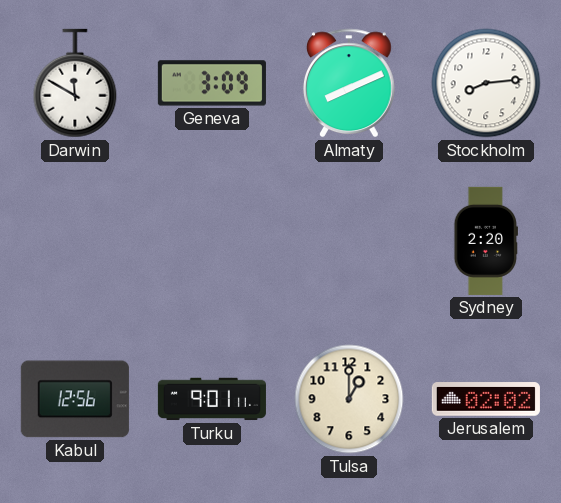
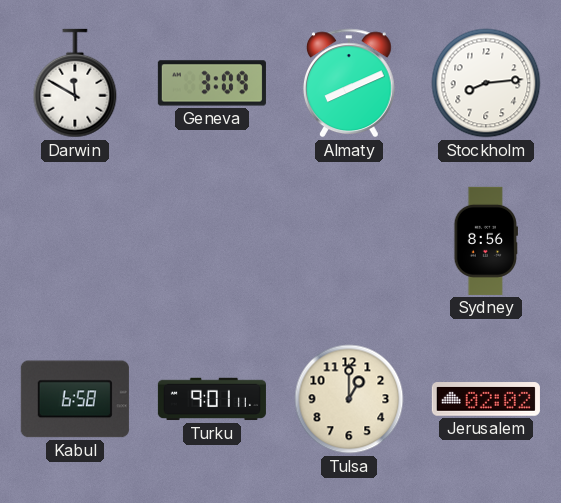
Sydney: 2:20 -> 8:56
Kabul: 12:56 -> 6:58
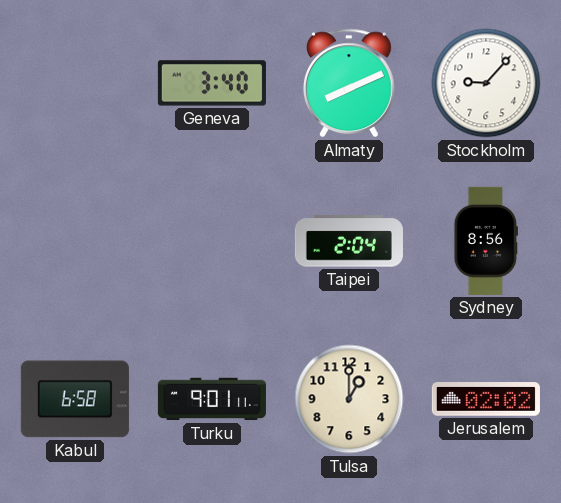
Darwin: 11:50 -> none
Geneva: 3:09 -> 3:40
Stockholm: 8:14 -> 9:07
Taipei: none -> 2:04
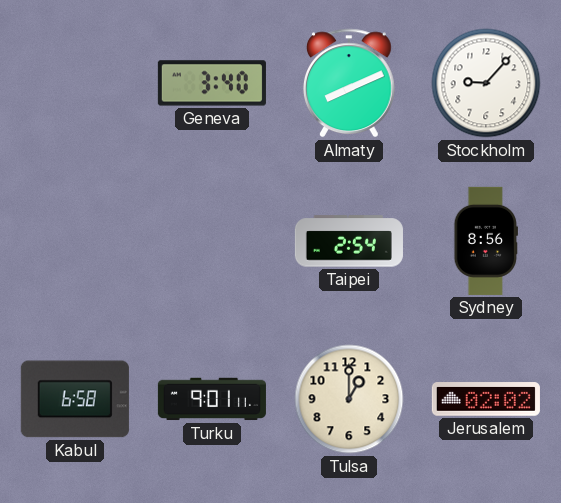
Taipei: 2:04 -> 2:54
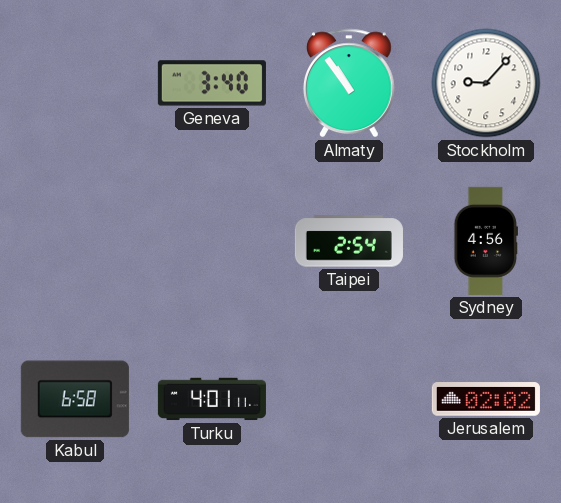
Almaty: 8:11 -> 10:54
Sydney: 8:56 -> 4:56
Turku: 9:01 -> 4:01
Tulsa: 1:00 -> none
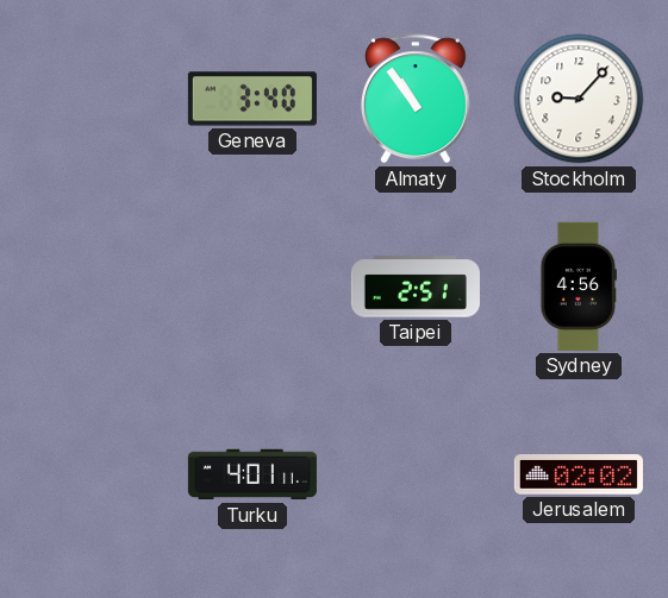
Taipei: 2:54 -> 2:51
Kabul: 6:58 -> none
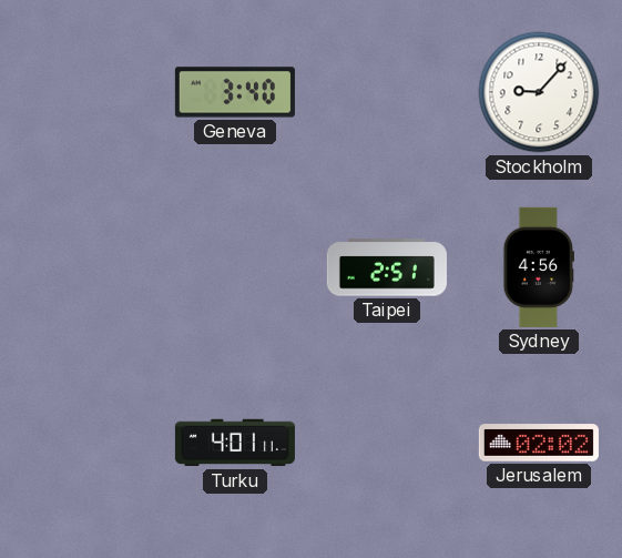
Almaty: 10:54 -> none
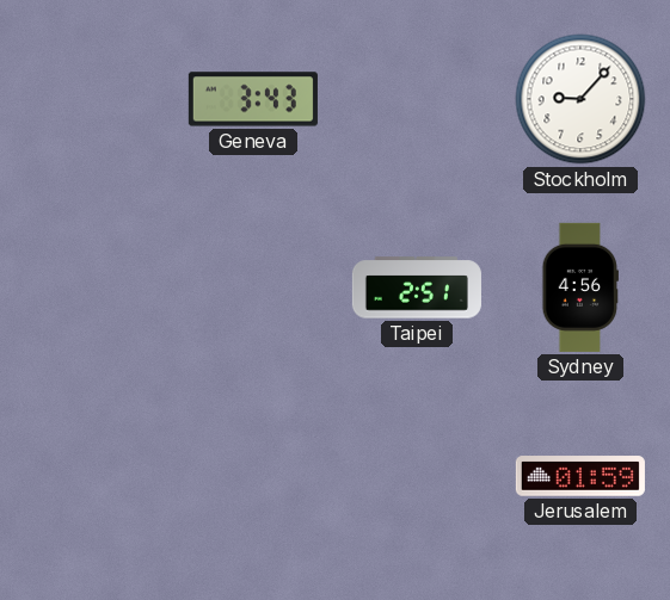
Geneva: 3:40 -> 3:43
Turku: 4:01 -> none
Jerusalem: 02:02 -> 01:59
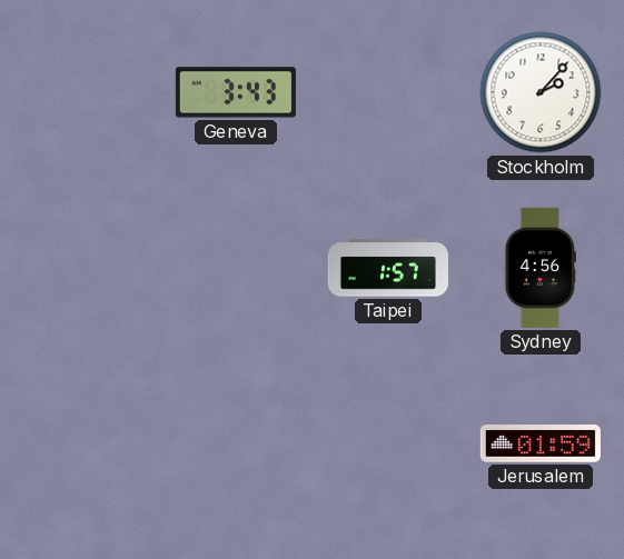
Stockholm: 9:07 -> 2:07
Taipei: 2:51 -> 1:57
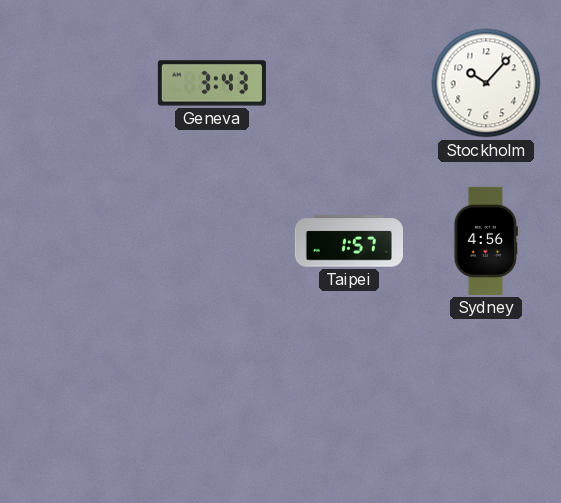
Stockholm: 2:07 -> 10:07
Jerusalem: 01:59 -> none
